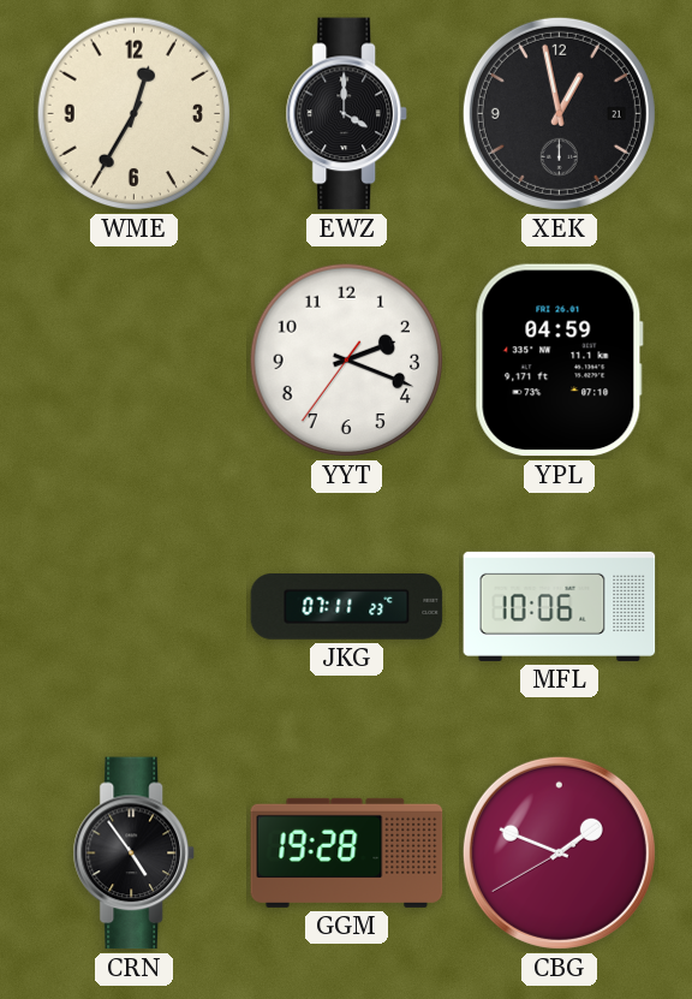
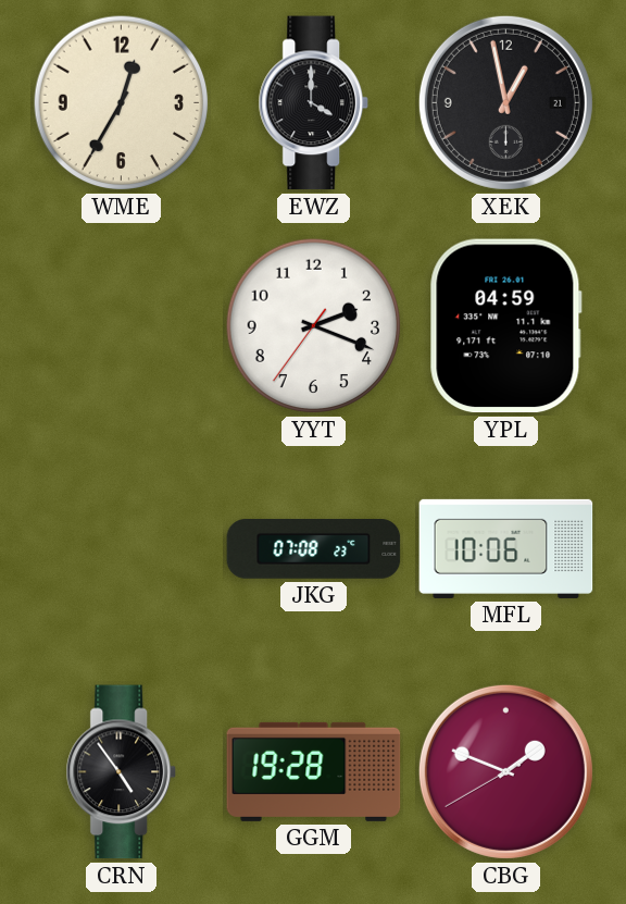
JKG: 07:11 -> 07:08
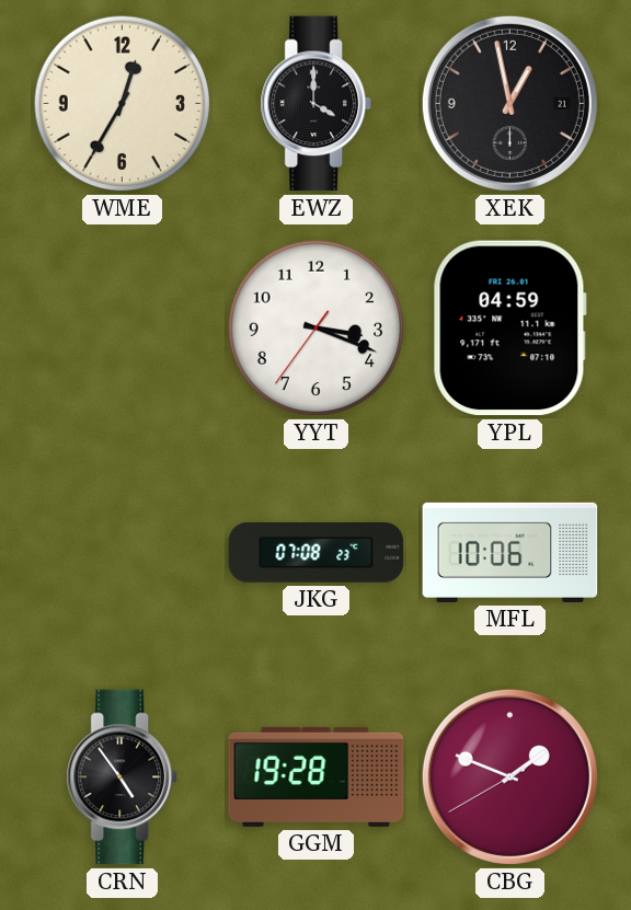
YYT: 2:18 -> 3:18
